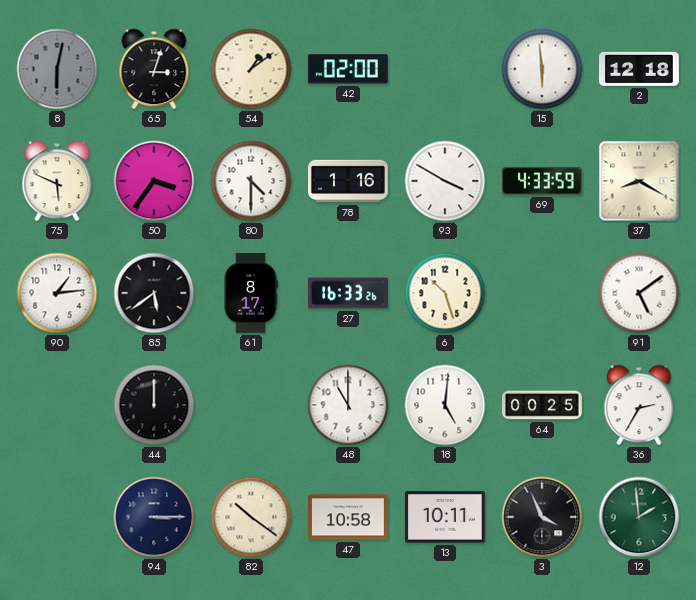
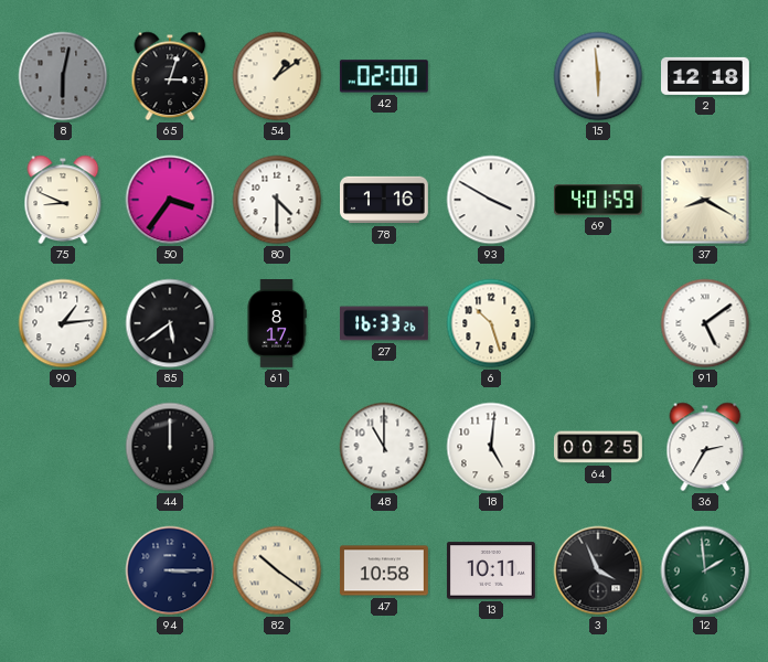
75: 5:49 -> 8:49
69: 4:33 -> 4:01
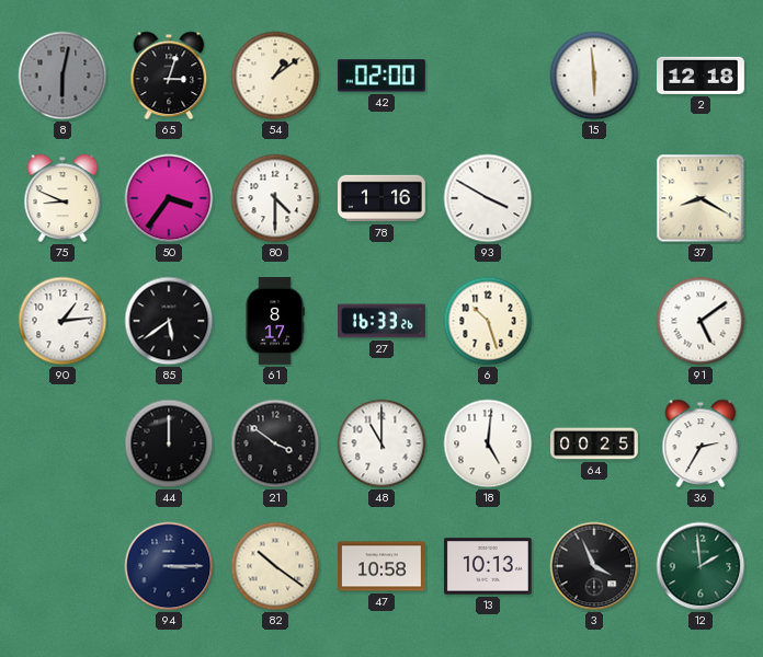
69: 4:01 -> none
21: none -> 3:51
13: 10:11 -> 10:13
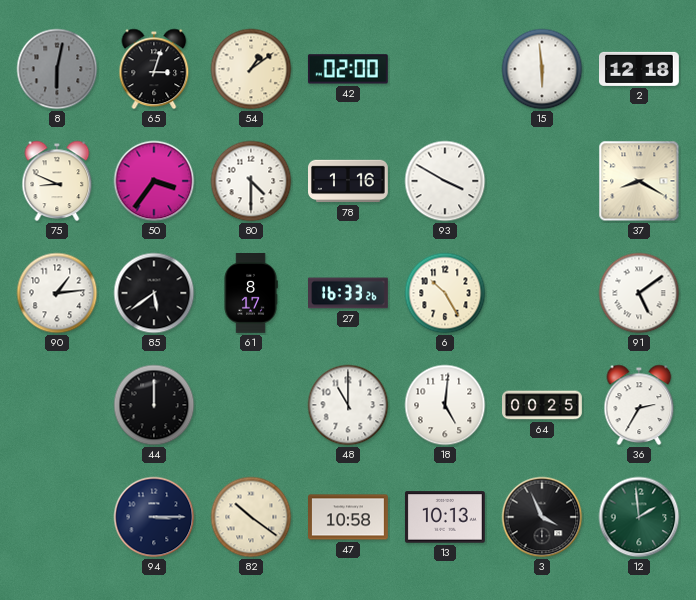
6: 10:27 -> 10:25
21: 3:51 -> none
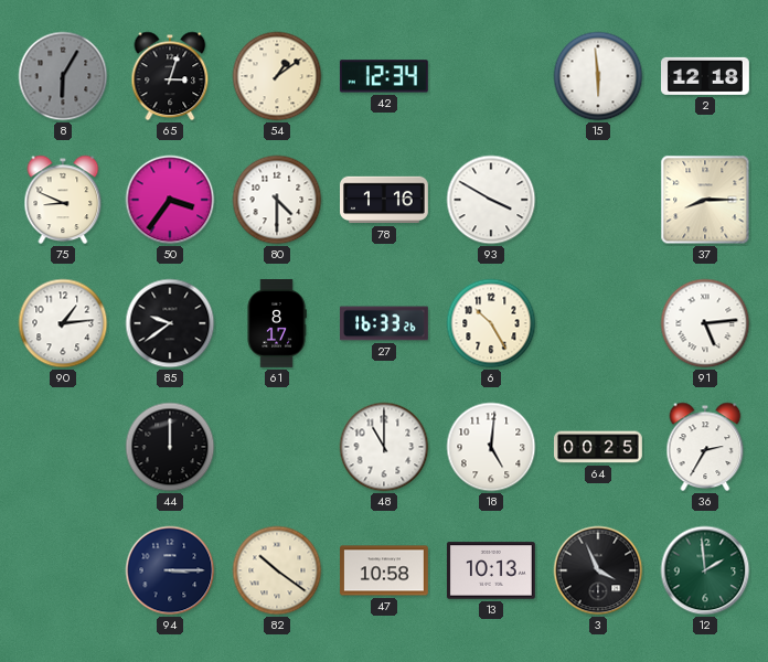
8: 6:02 -> 6:05
42: 02:00 -> 12:34
37: 8:20 -> 8:15
85: 5:39 -> 9:39
91: 5:09 -> 5:14
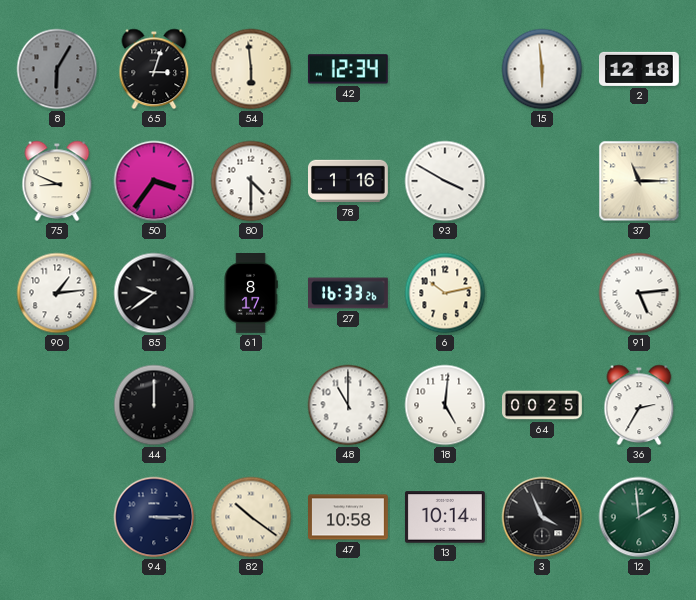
54: 1:09 -> 5:59
37: 8:15 -> 11:15
6: 10:25 -> 10:13
13: 10:13 -> 10:14
